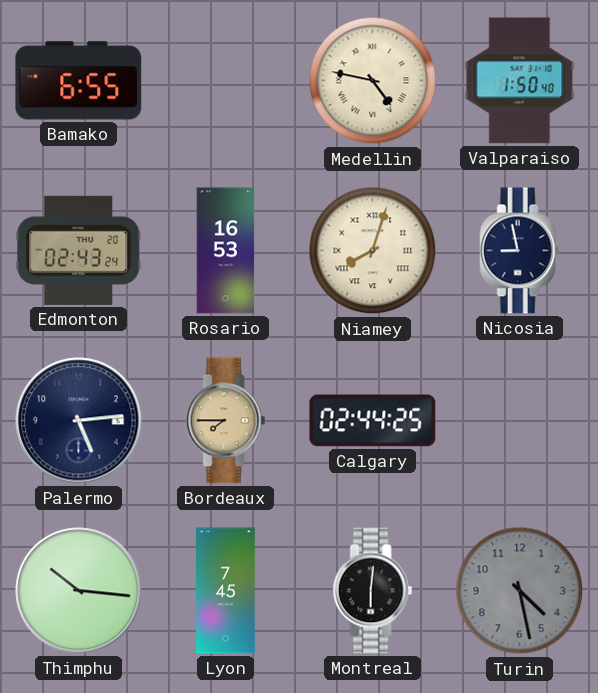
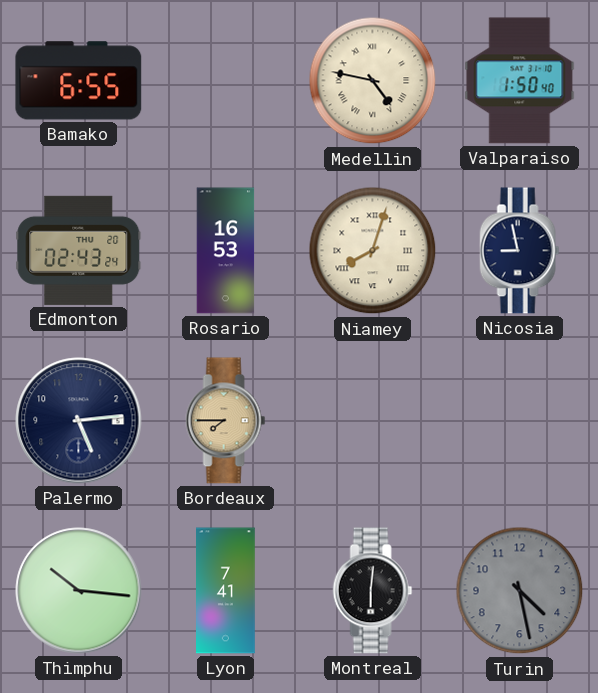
Calgary: 02:44 -> none
Lyon: 7:45 -> 7:41
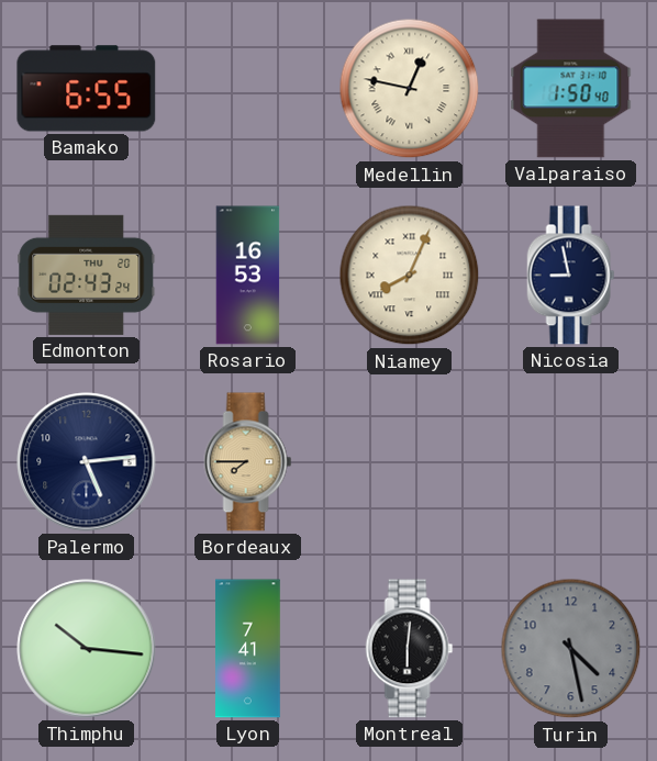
Medellin: 4:47 -> 12:47
Niamey: 8:03 -> 8:04
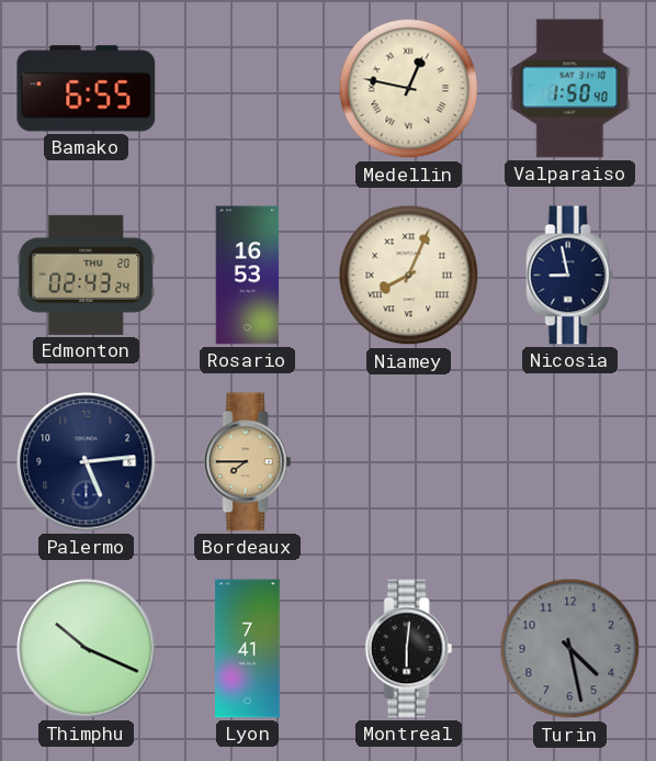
Thimphu: 10:16 -> 10:19
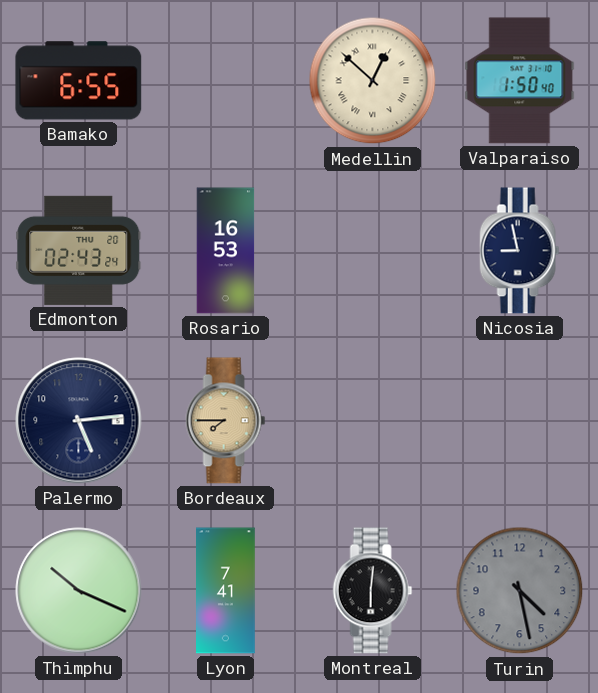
Medellin: 12:47 -> 12:52
Niamey: 8:04 -> none
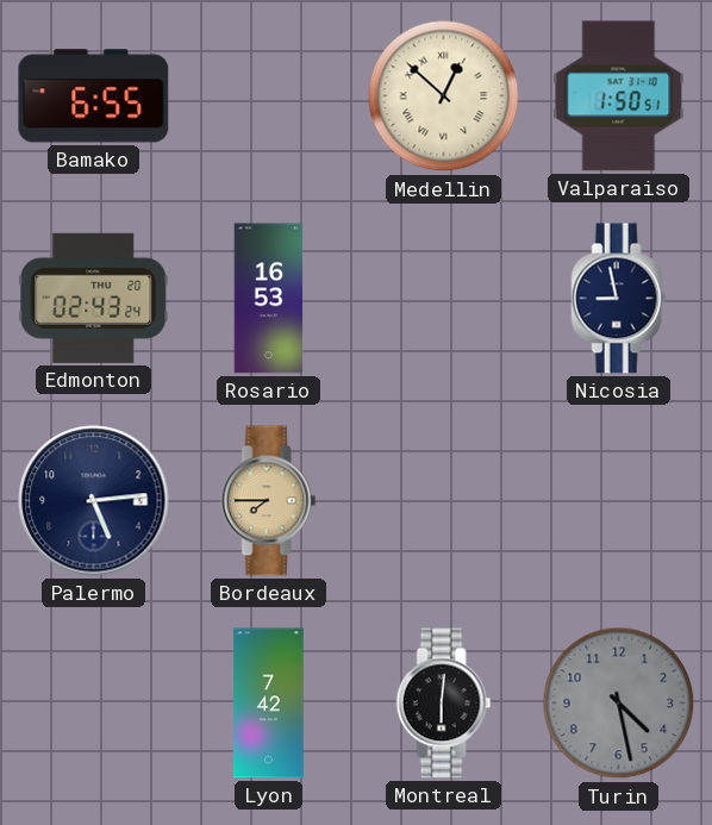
Valparaiso: 1:50:40 -> 1:50:51
Thimphu: 10:19 -> none
Lyon: 7:41 -> 7:42
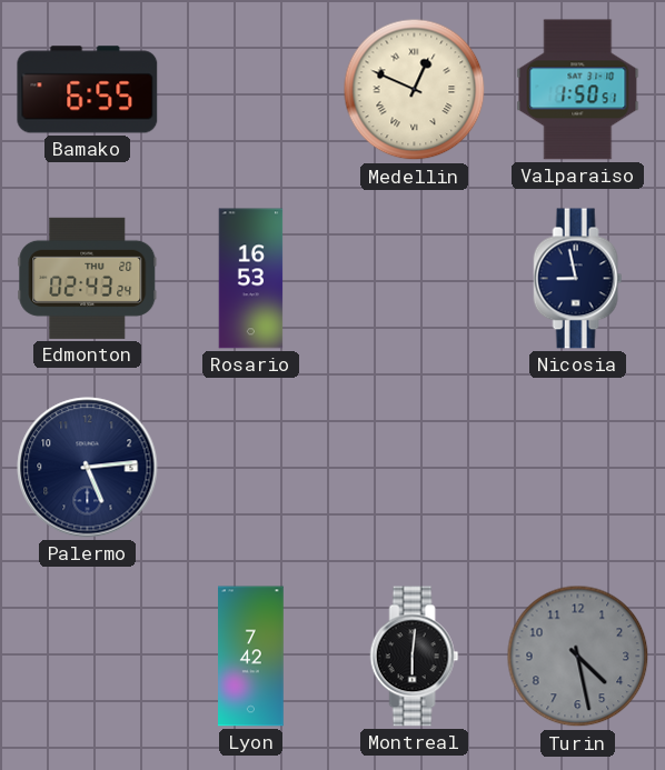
Medellin: 12:52 -> 12:49
Bordeaux: 7:45 -> none
